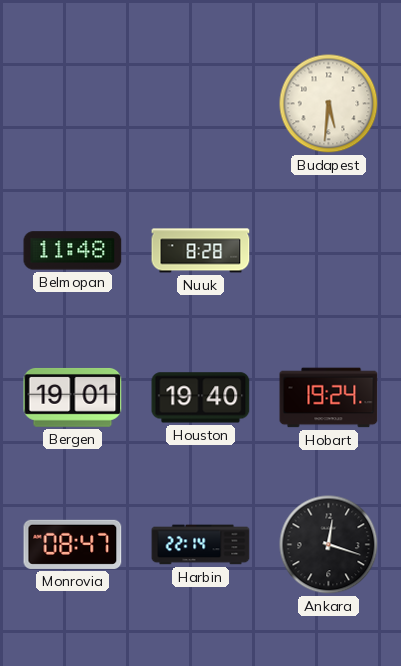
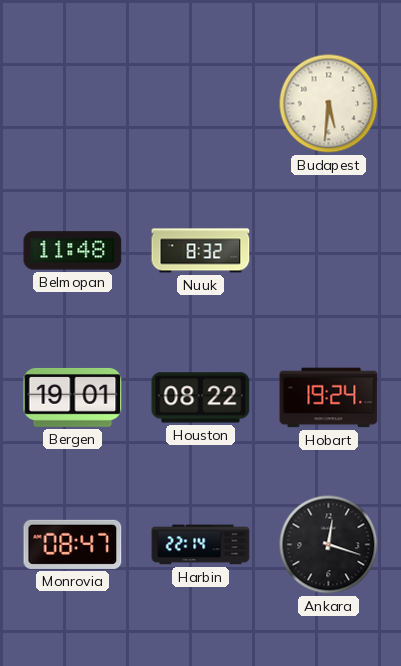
Nuuk: 8:28 -> 8:32
Houston: 19:40 -> 08:22
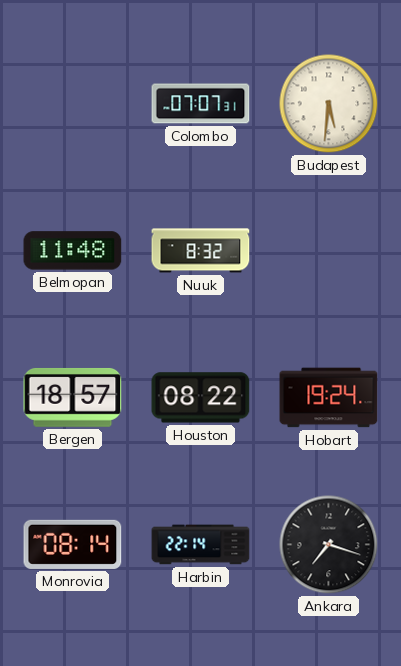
Colombo: none -> 07:07
Bergen: 19:01 -> 18:57
Monrovia: 08:47 -> 08:14
Ankara: 12:18 -> 7:18
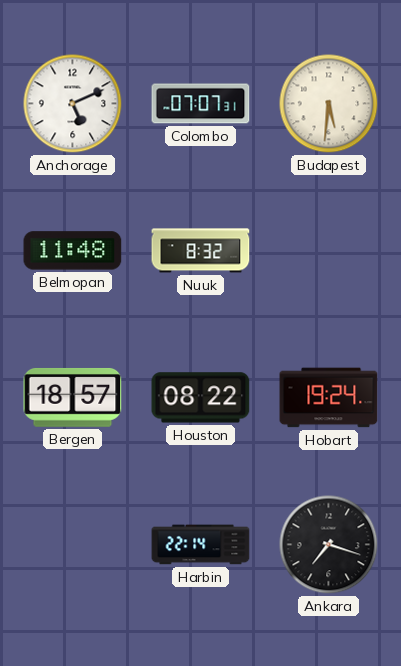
Anchorage: none -> 5:11
Monrovia: 08:14 -> none
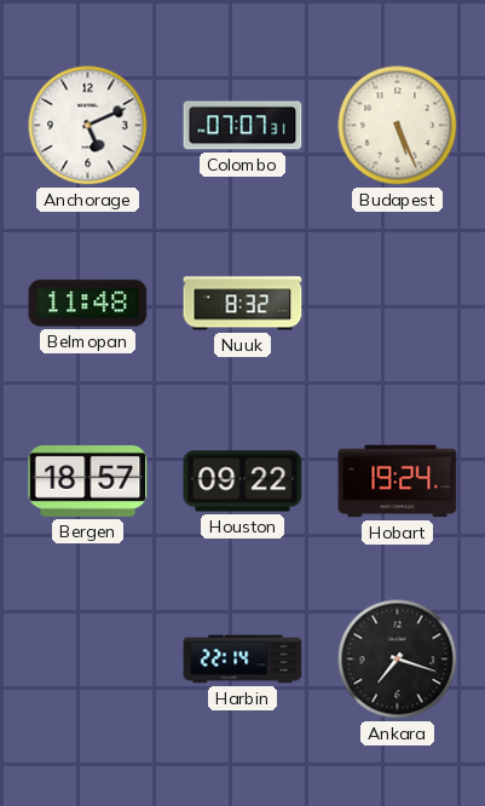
Budapest: 5:31 -> 5:26
Houston: 08:22 -> 09:22
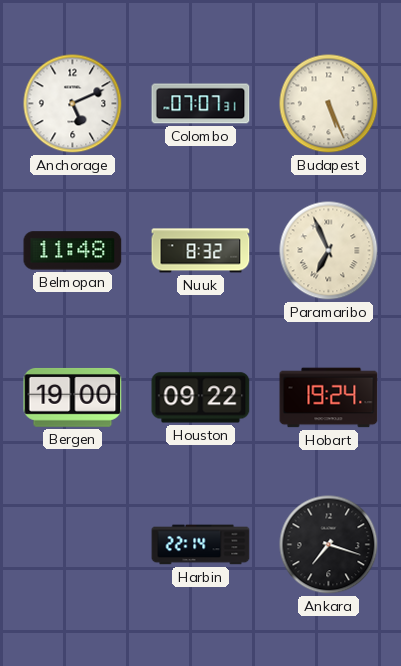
Paramaribo: none -> 6:56
Bergen: 18:57 -> 19:00
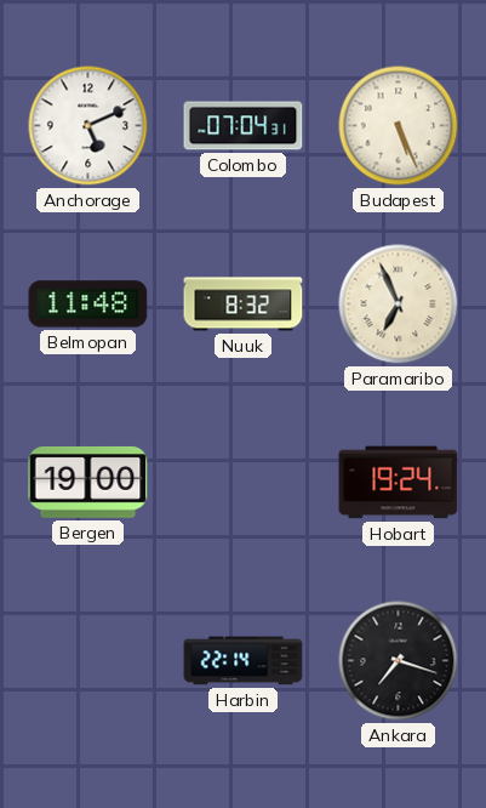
Colombo: 07:07 -> 07:04
Houston: 09:22 -> none
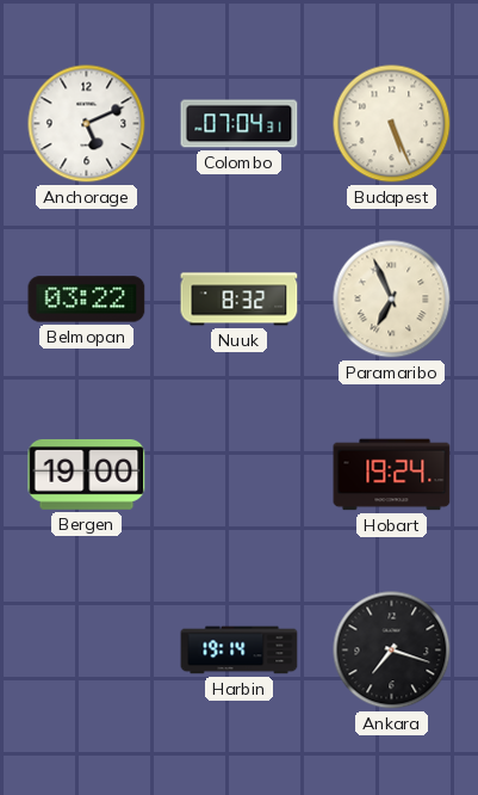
Belmopan: 11:48 -> 03:22
Harbin: 22:14 -> 19:14
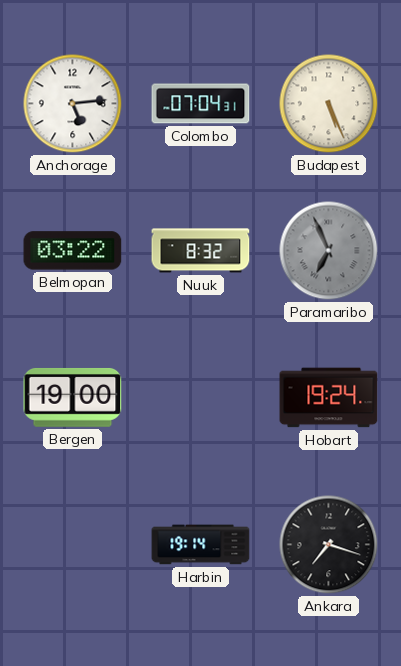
Anchorage: 5:11 -> 5:14
Paramaribo dial: cream -> grey
